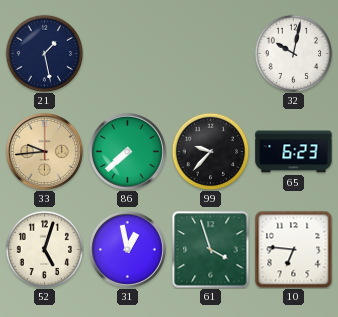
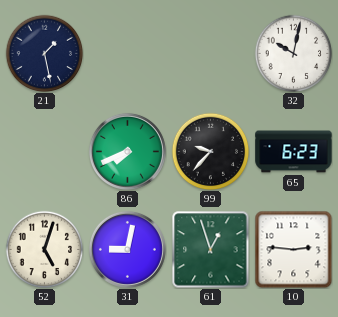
33: 9:44 -> none
86: 7:38 -> 7:41
31: 12:58 -> 9:02
61: 3:57 -> 12:57
10: 6:46 -> 2:46
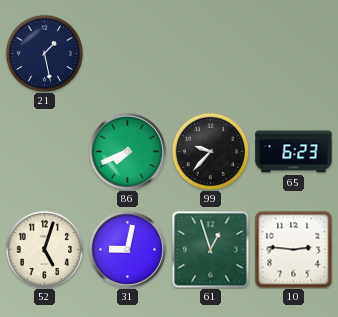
32: 10:02 -> none
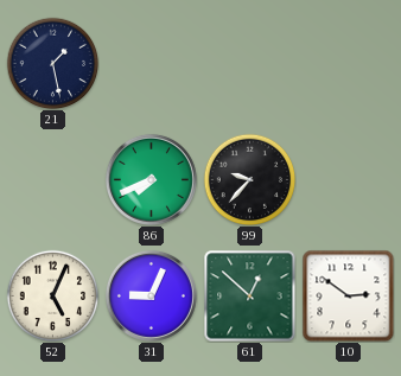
65: 6:23 -> none
52: 5:03 -> 5:04
31: 9:02 -> 9:04
61: 12:57 -> 12:52
10: 2:46 -> 2:51
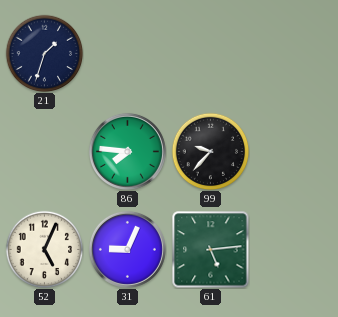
21: 1:28 -> 1:33
86: 7:41 -> 7:46
61: 12:52 -> 5:14
10: 2:51 -> none
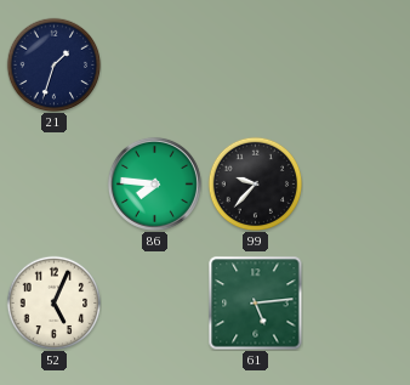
31: 9:04 -> none
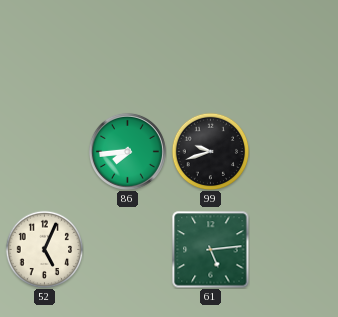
21: 1:33 -> none
86: 7:46 -> 7:44
99: 9:37 -> 9:42
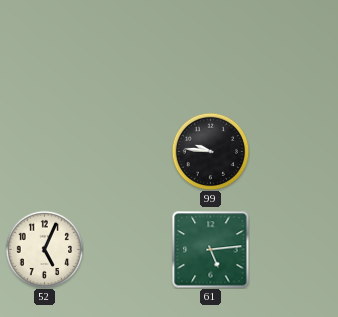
86: 7:44 -> none
99: 9:42 -> 9:46
